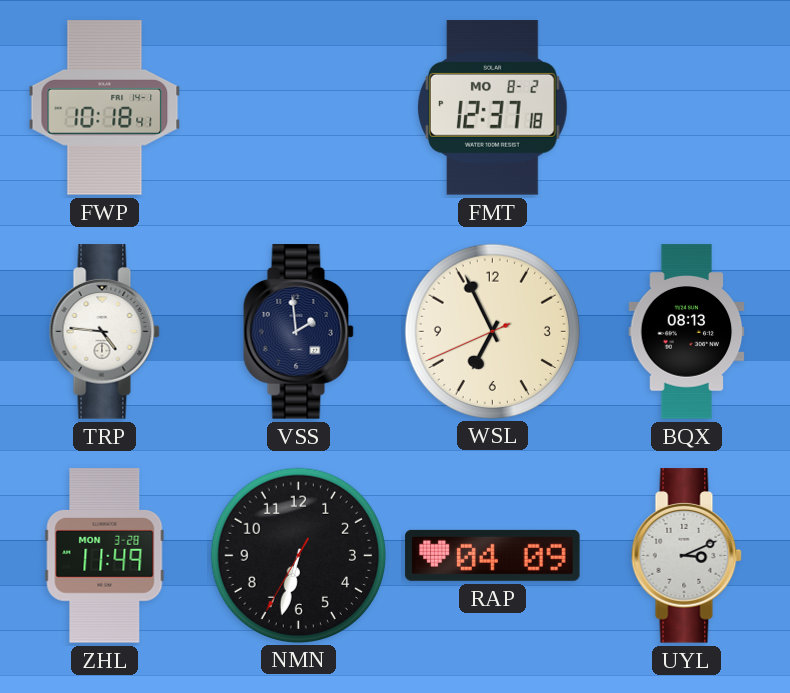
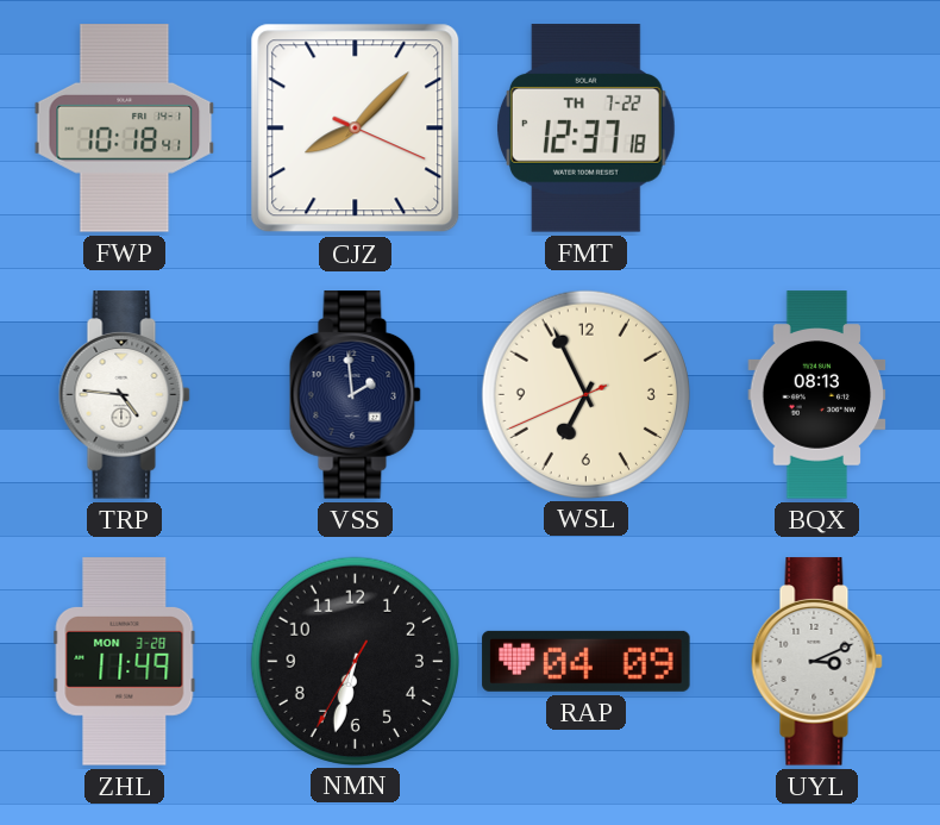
CJZ: none -> 8:07
FMT date: MO 8-2 -> TH 7-22
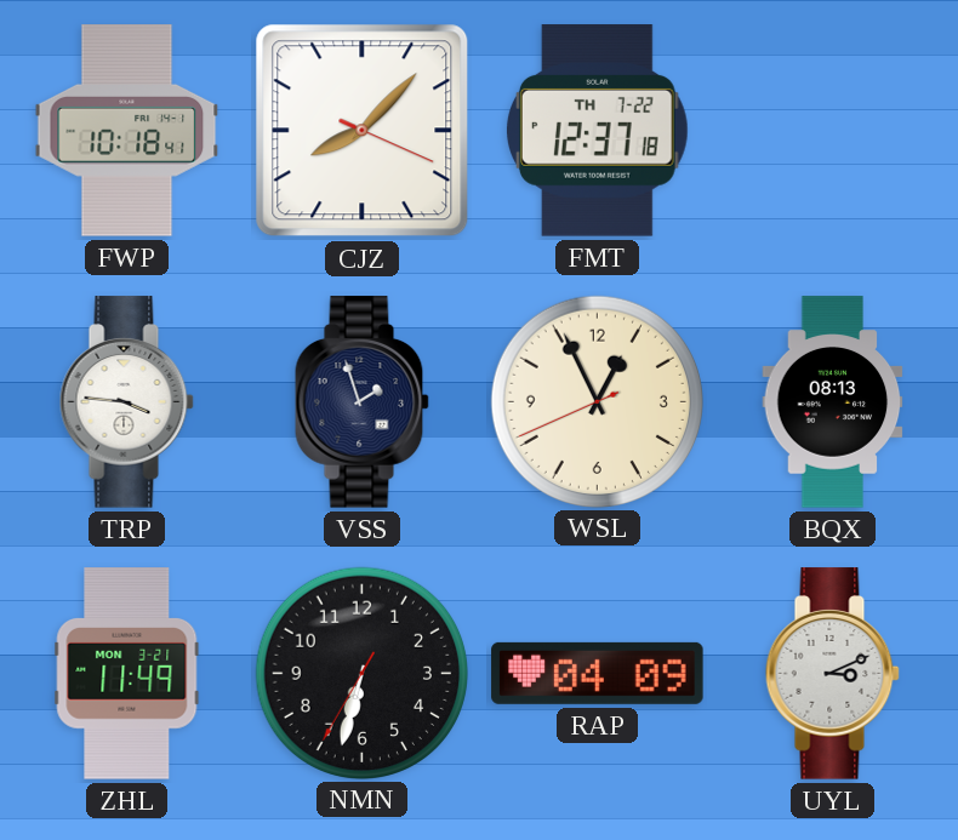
TRP: 4:46 -> 3:46
VSS: 1:59 -> 1:57
WSL: 6:55 -> 12:55
ZHL date: MON 3-28 -> MON 3-21
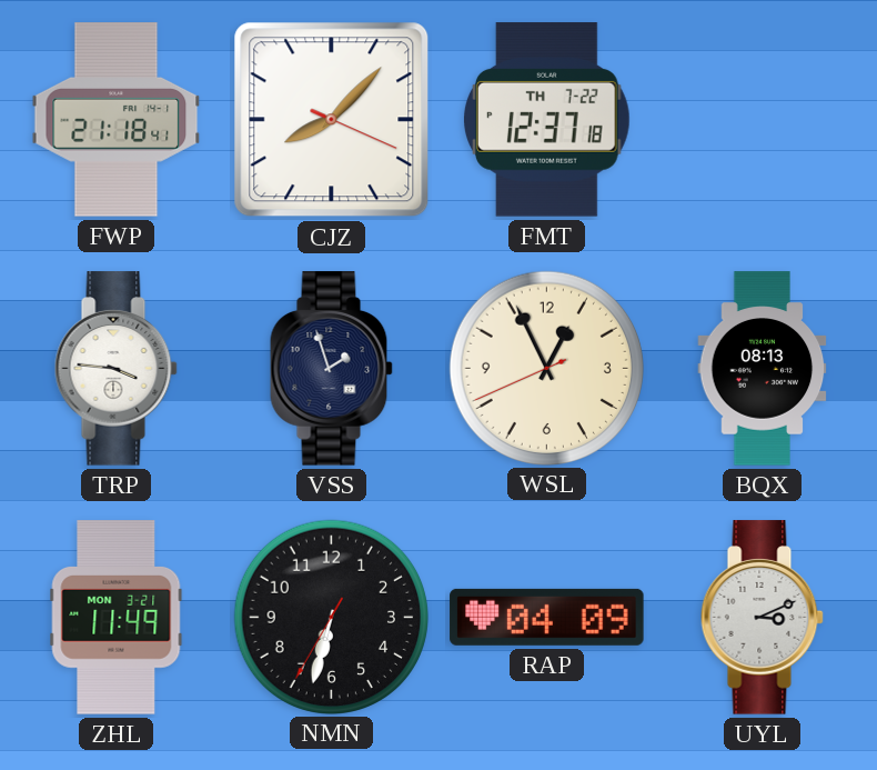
FWP: 10:18 -> 21:18
